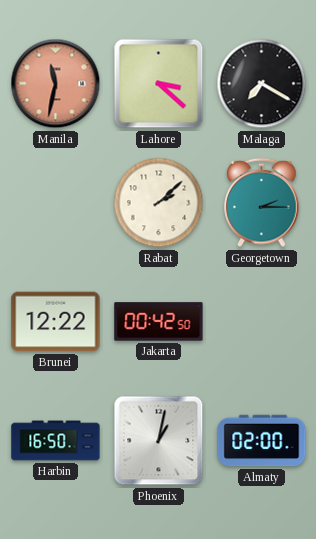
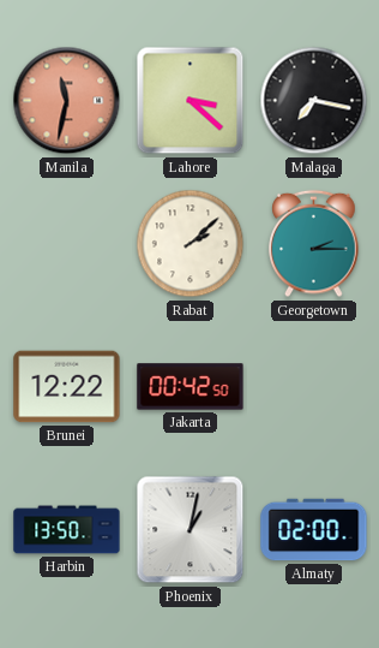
Malaga: 7:20 -> 7:17
Harbin: 16:50 -> 13:50
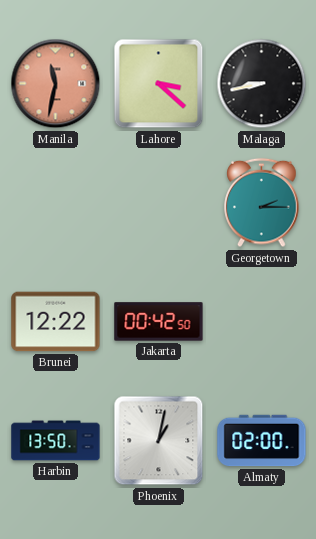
Malaga: 7:17 -> 8:43
Rabat: 2:08 -> none
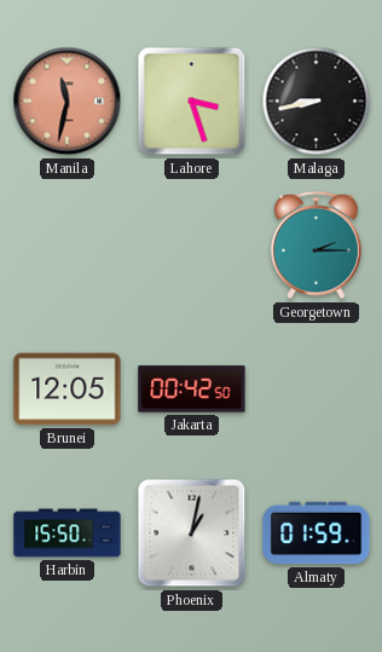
Lahore: 3:22 -> 3:27
Brunei: 12:22 -> 12:05
Harbin: 13:50 -> 15:50
Almaty: 02:00 -> 01:59
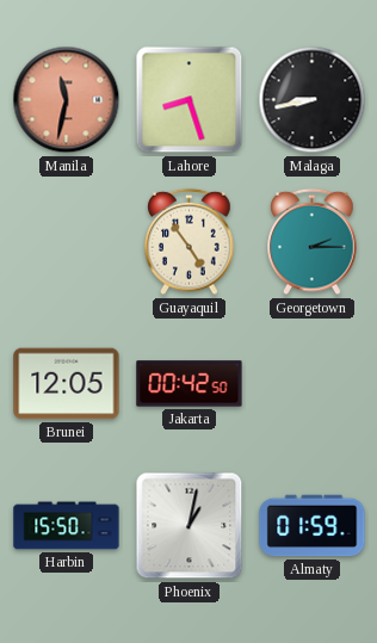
Lahore: 3:27 -> 8:27
Guayaquil: none -> 4:54
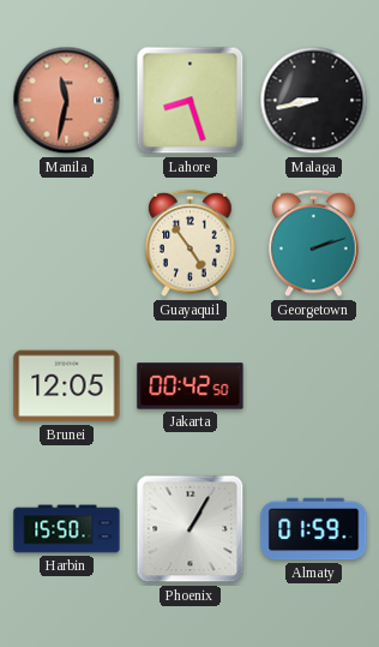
Georgetown: 2:15 -> 2:12
Phoenix: 1:02 -> 1:05
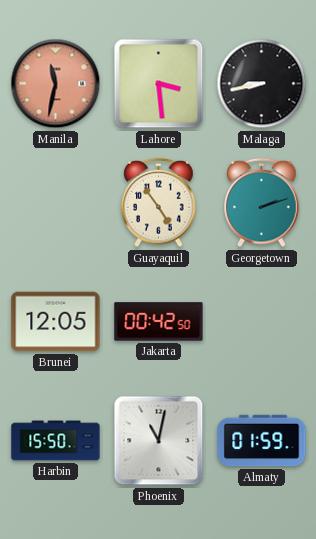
Lahore: 8:27 -> 3:29
Phoenix: 1:05 -> 11:02
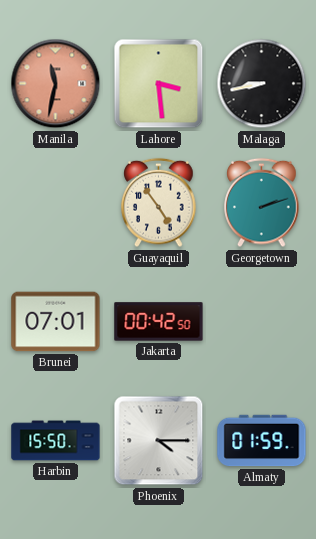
Brunei: 12:05 -> 07:01
Phoenix: 11:02 -> 4:15
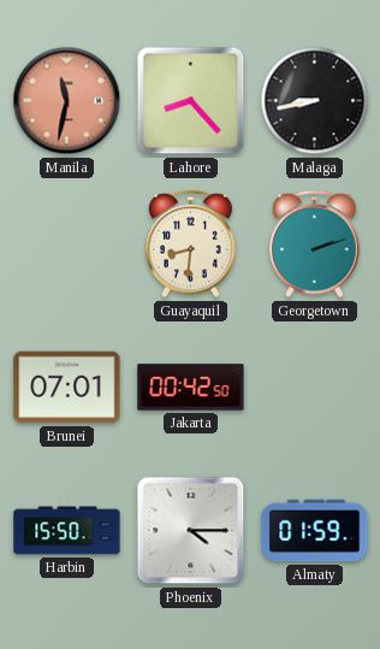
Lahore: 3:29 -> 8:23
Guayaquil: 4:54 -> 8:31
